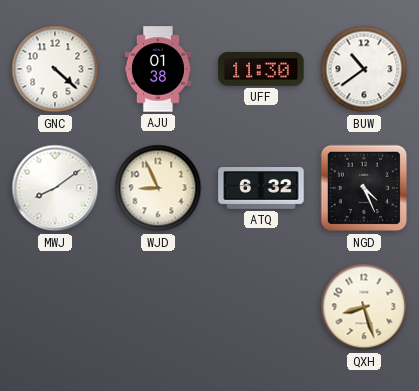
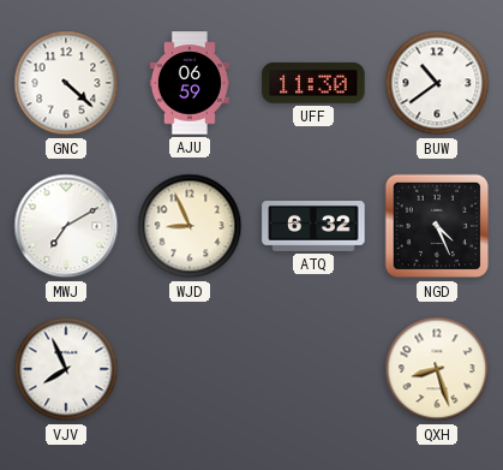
AJU: 01:38 -> 06:59
MWJ: 8:09 -> 7:10
VJV: none -> 7:56
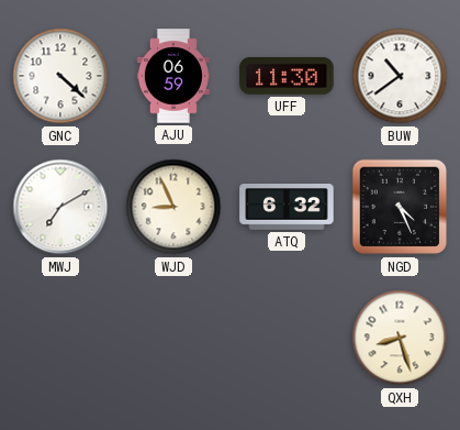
VJV: 7:56 -> none
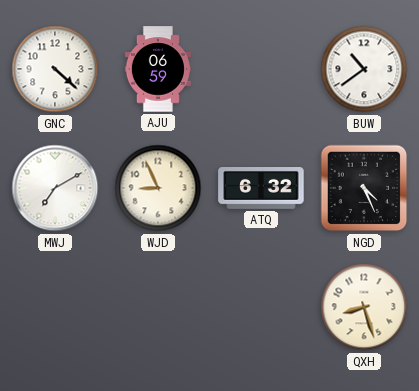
UFF: 11:30 -> none
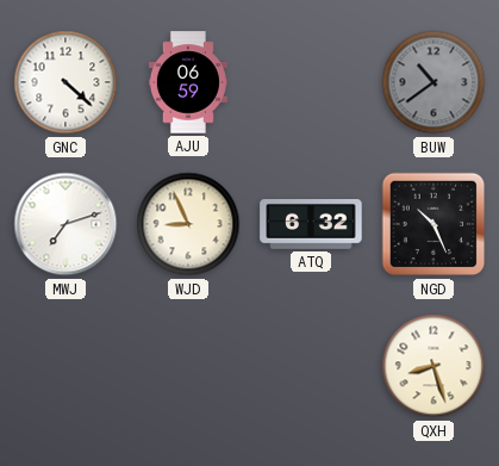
BUW dial: white -> grey
MWJ: 7:10 -> 7:12
NGD: 4:26 -> 10:26
